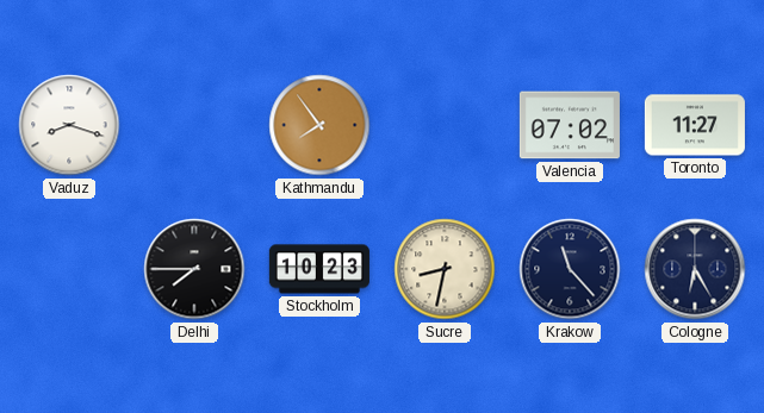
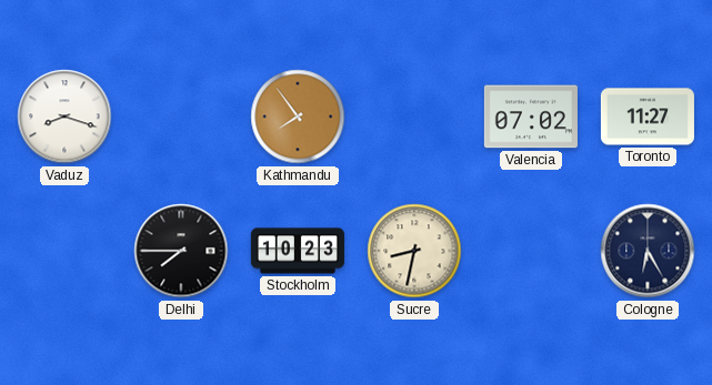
Krakow: 11:23 -> none
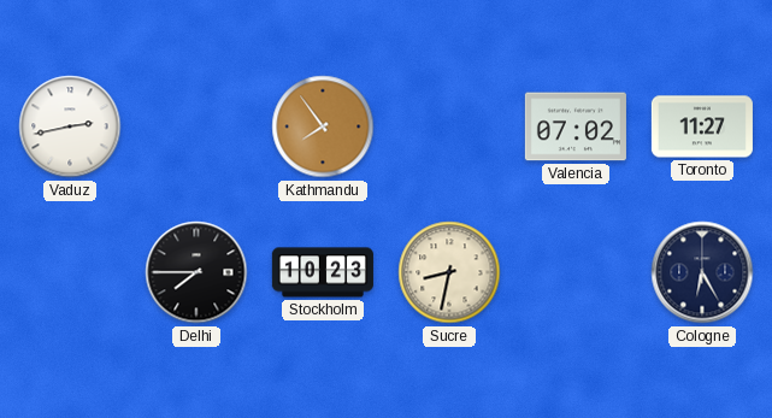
Vaduz: 8:18 -> 2:43
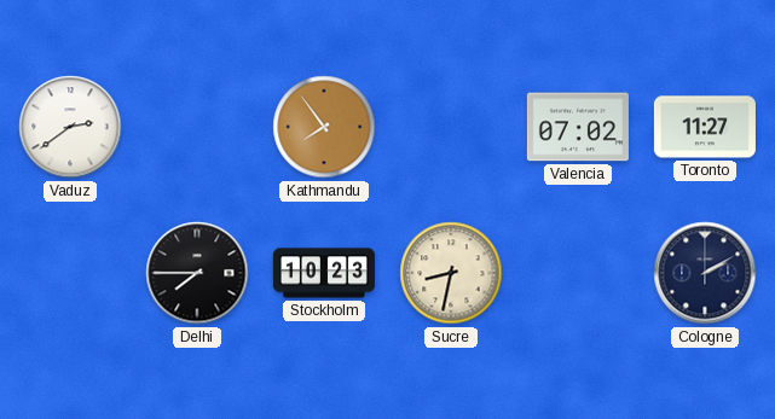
Vaduz: 2:43 -> 2:39
Cologne: 6:25 -> 2:10
